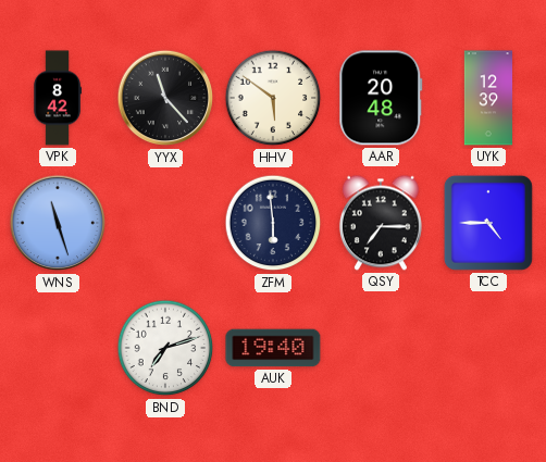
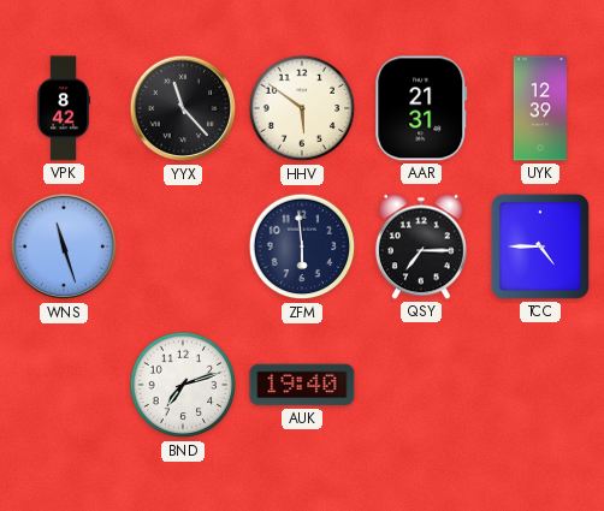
AAR: 20:48 -> 21:31
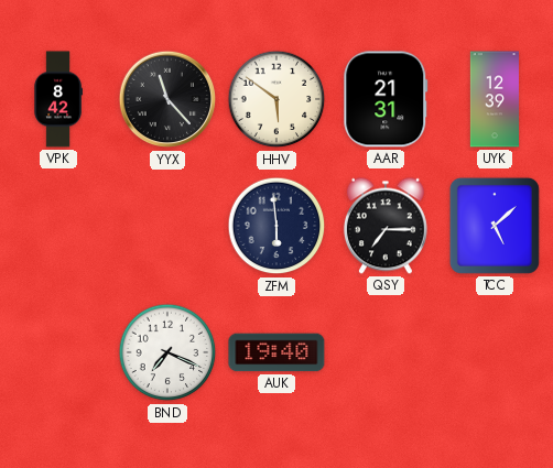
WNS: 11:27 -> none
TCC: 4:45 -> 5:08
BND: 7:12 -> 7:19
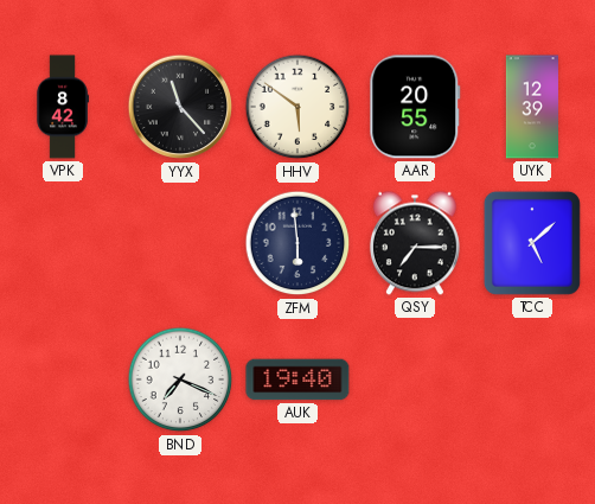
AAR: 21:31 -> 20:55
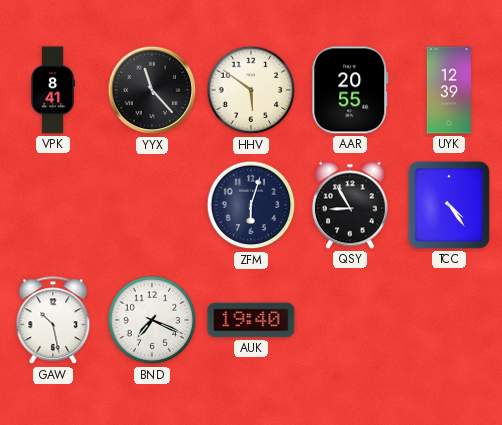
VPK: 8:42 -> 8:41
ZFM: 5:59 -> 6:03
QSY: 7:15 -> 8:55
TCC: 5:08 -> 4:24
GAW: none -> 10:28
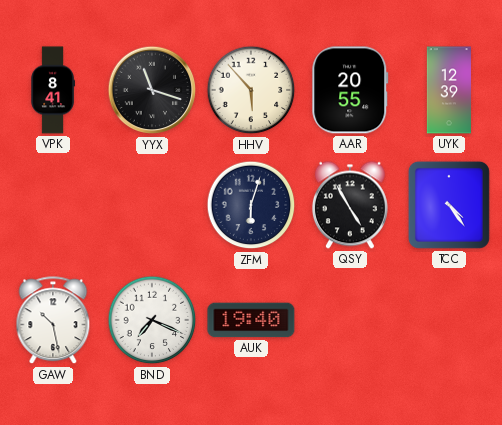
YYX: 11:23 -> 11:18
HHV: 5:51 -> 5:53
QSY: 8:55 -> 4:55
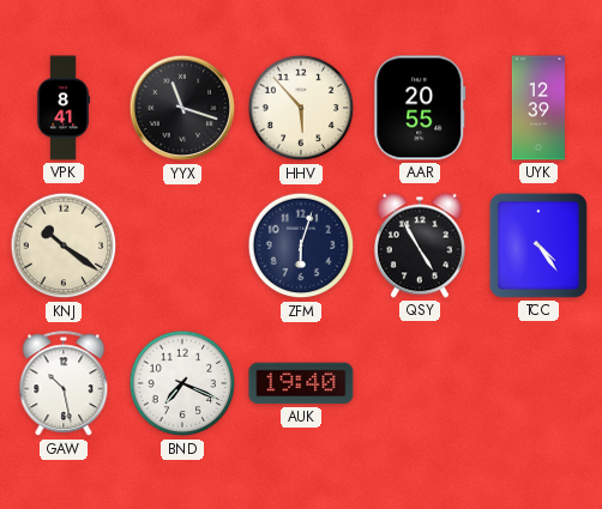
KNJ: none -> 10:21
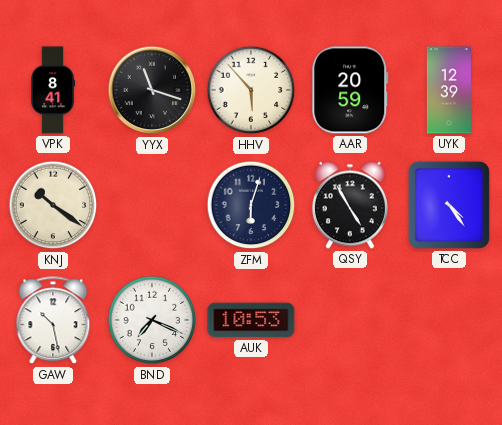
AAR: 20:55 -> 20:59
AUK: 19:40 -> 10:53
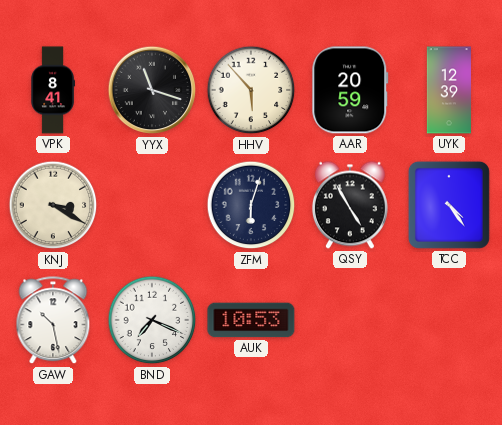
KNJ: 10:21 -> 3:20
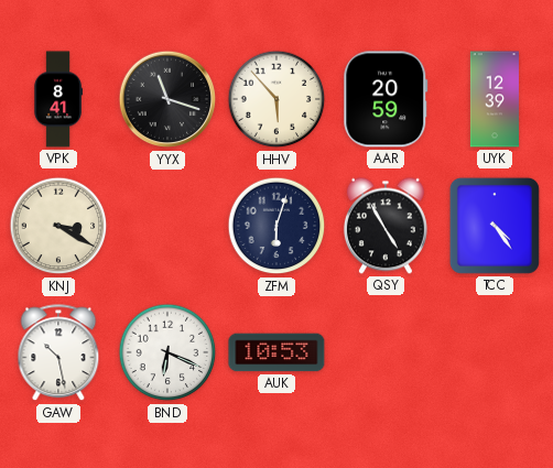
BND: 7:19 -> 6:19
